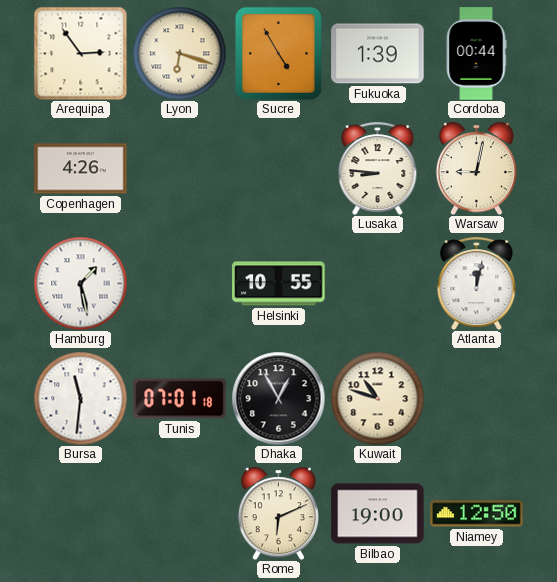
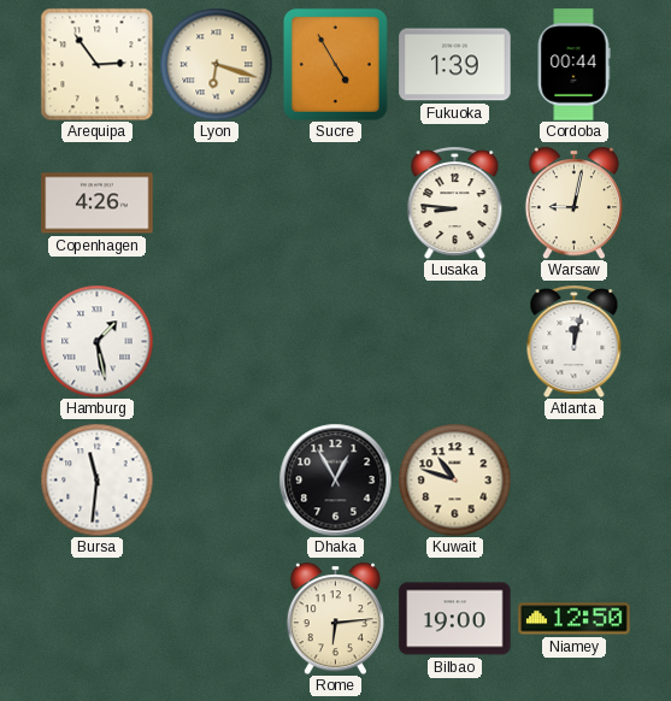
Helsinki: 10:55 -> none
Tunis: 07:01 -> none
Rome: 6:11 -> 6:14
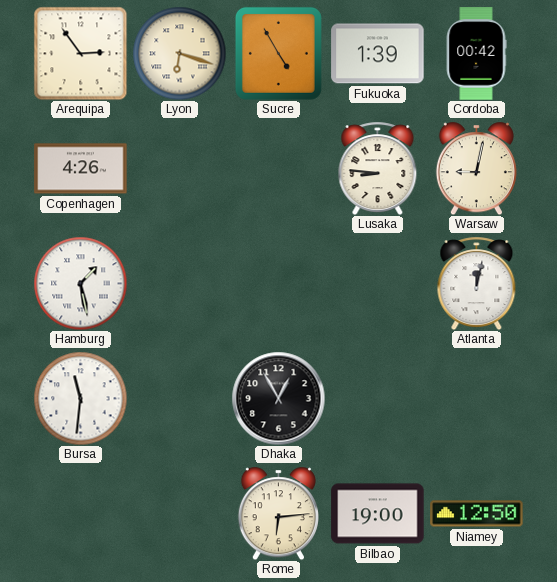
Cordoba: 00:44 -> 00:42
Kuwait: 10:48 -> none
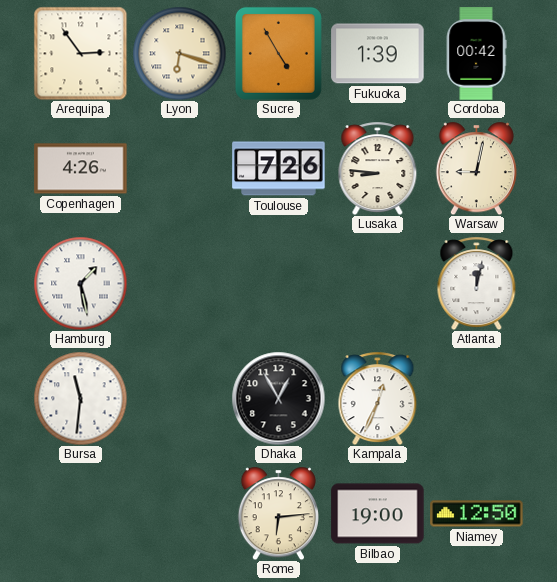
Toulouse: none -> 7:26
Kampala: none -> 12:34
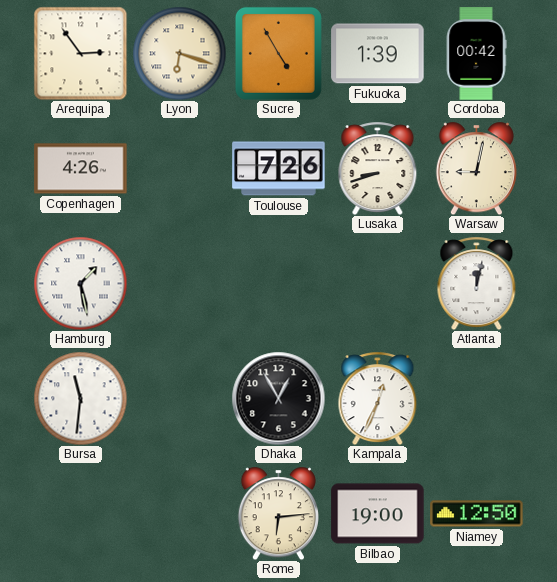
Lusaka: 8:46 -> 8:42
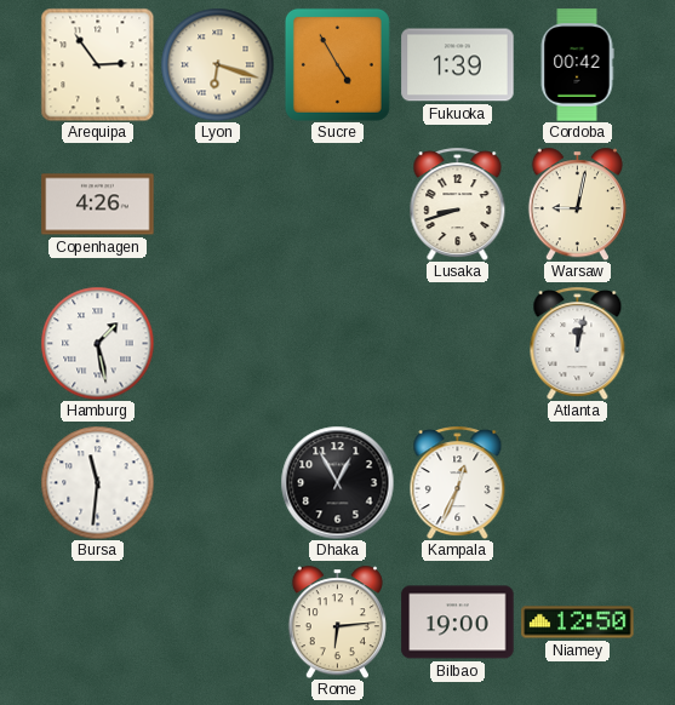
Toulouse: 7:26 -> none
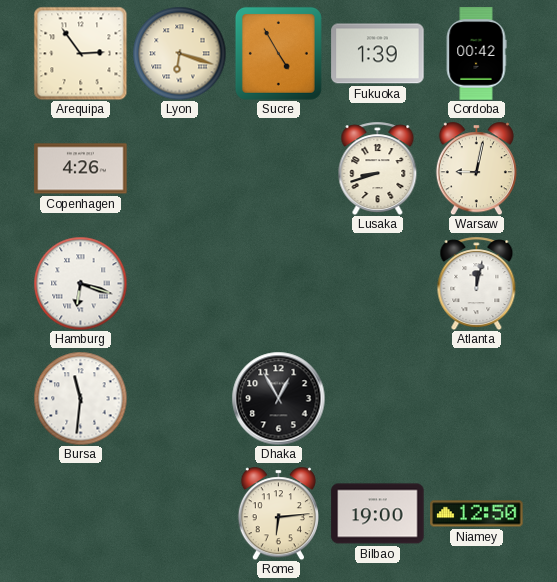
Hamburg: 1:28 -> 6:18
Kampala: 12:34 -> none
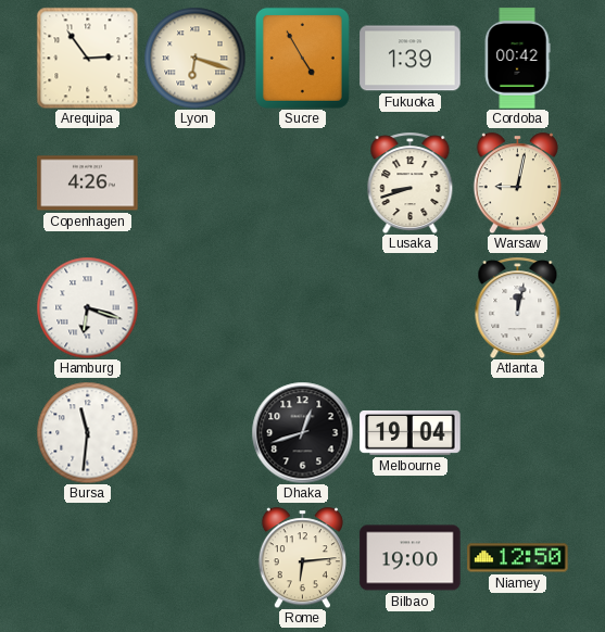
Dhaka: 12:55 -> 12:42
Melbourne: none -> 19:04
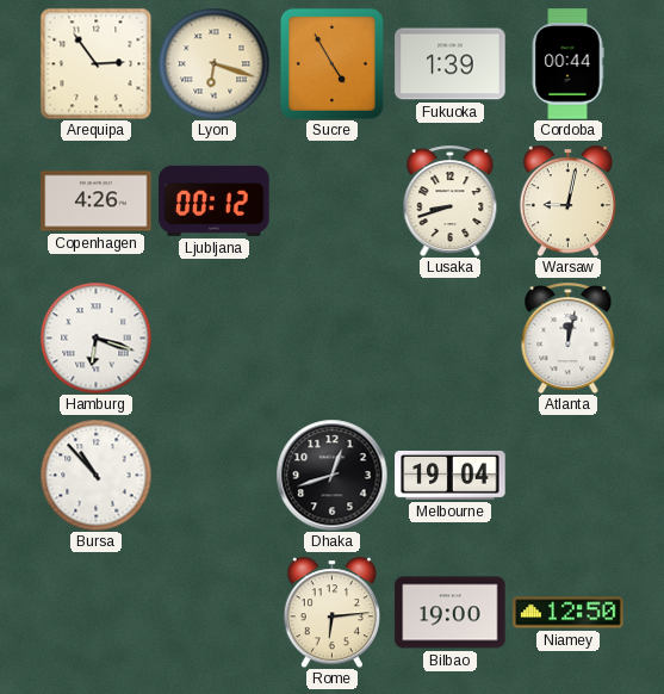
Cordoba: 00:42 -> 00:44
Ljubljana: none -> 00:12
Bursa: 11:31 -> 10:53
